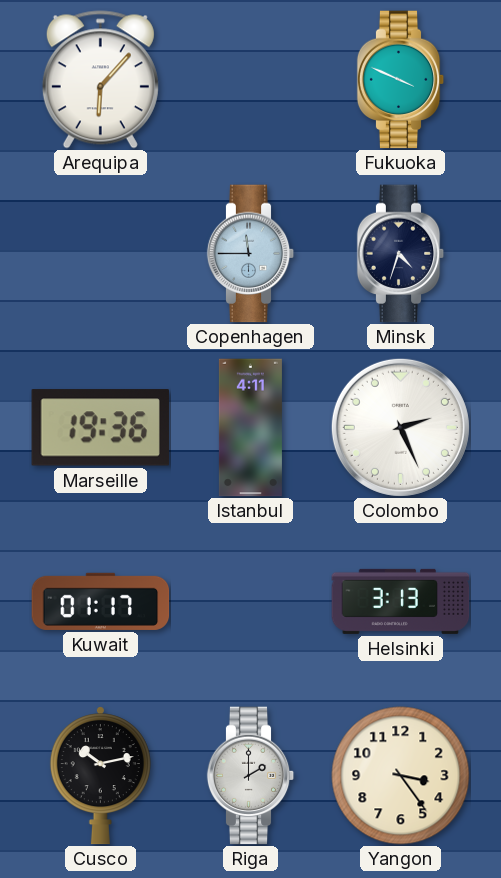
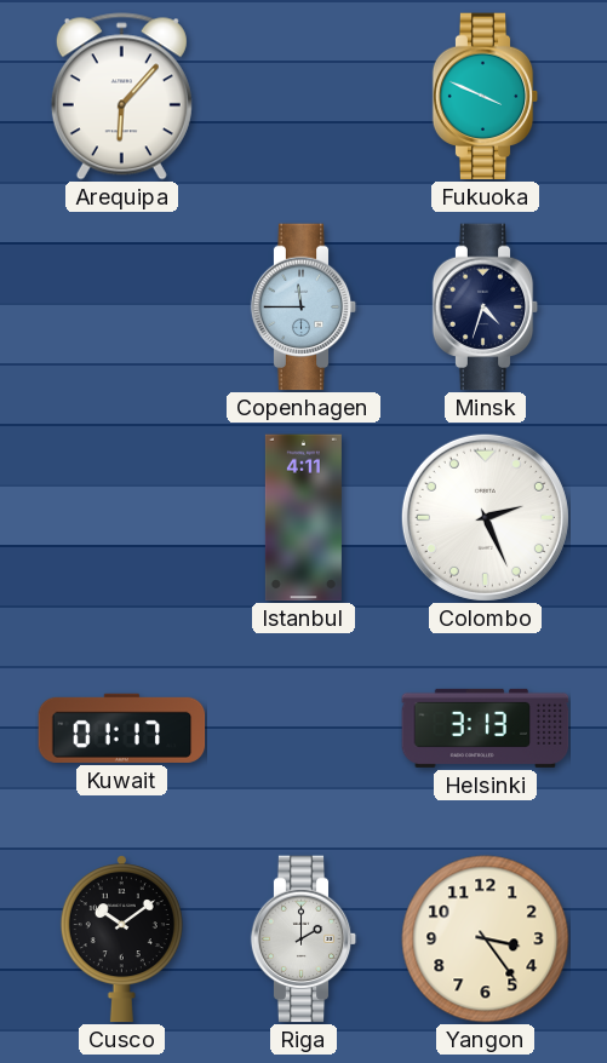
Marseille: 19:36 -> none
Cusco: 10:13 -> 10:09
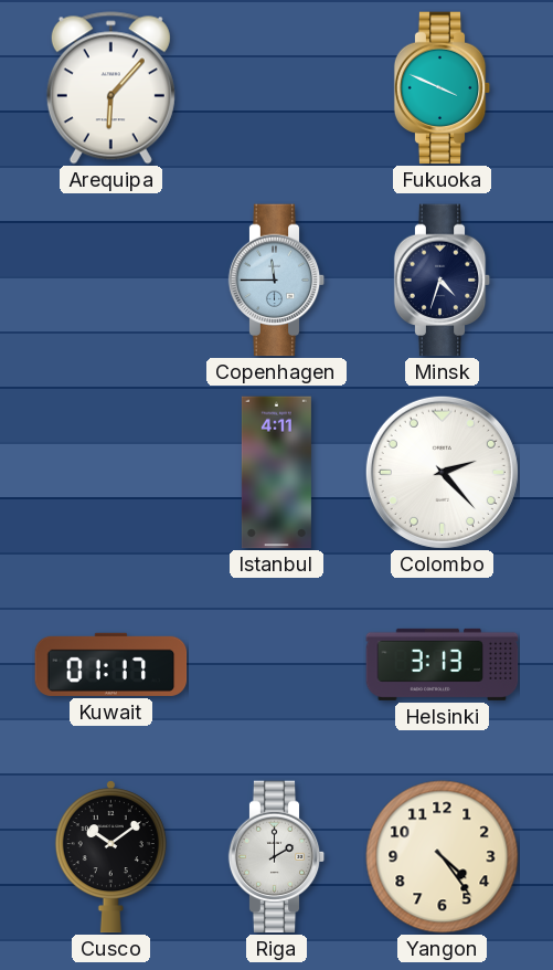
Colombo: 2:26 -> 2:23
Yangon: 3:24 -> 4:24
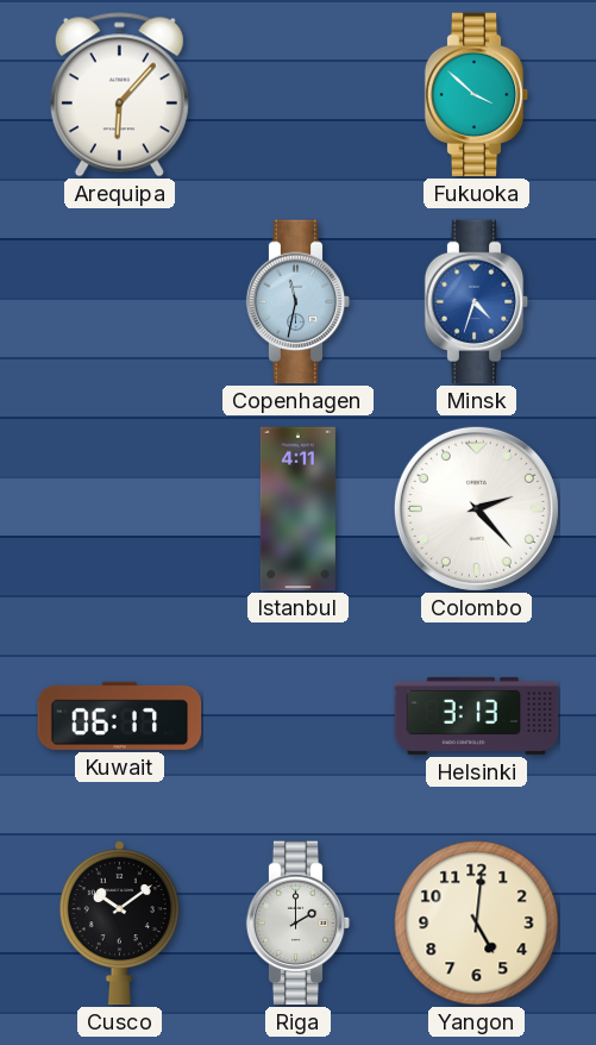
Fukuoka: 3:49 -> 3:52
Copenhagen: 11:45 -> 11:32
Minsk dial: navy -> blue
Kuwait: 01:17 -> 06:17
Yangon: 4:24 -> 5:01
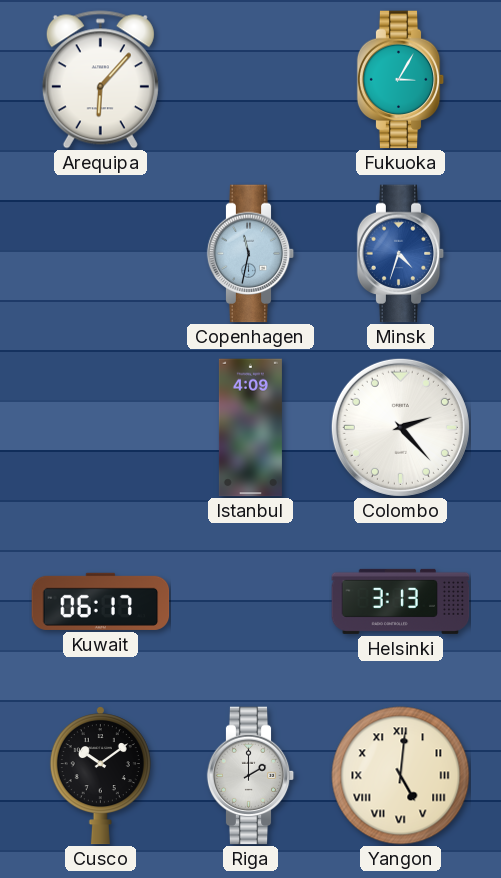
Fukuoka: 3:52 -> 3:05
Istanbul: 4:11 -> 4:09
Yangon numerals: Arabic -> Roman
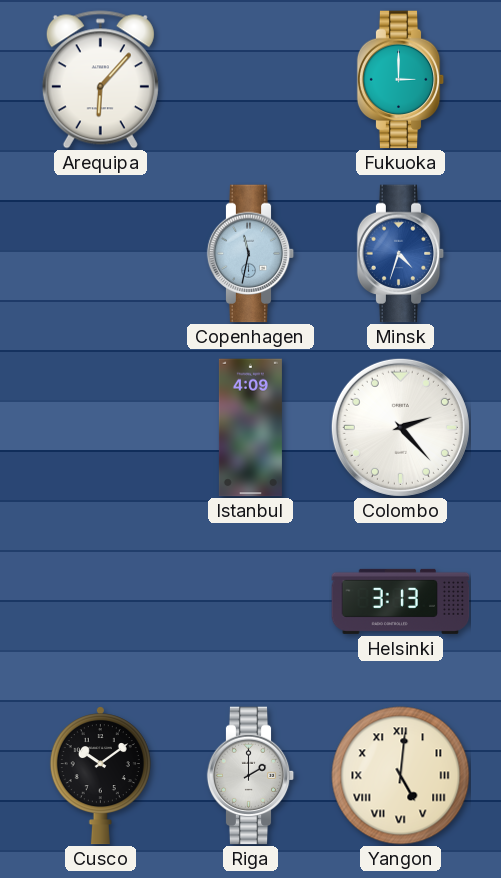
Fukuoka: 3:05 -> 3:00
Kuwait: 06:17 -> none
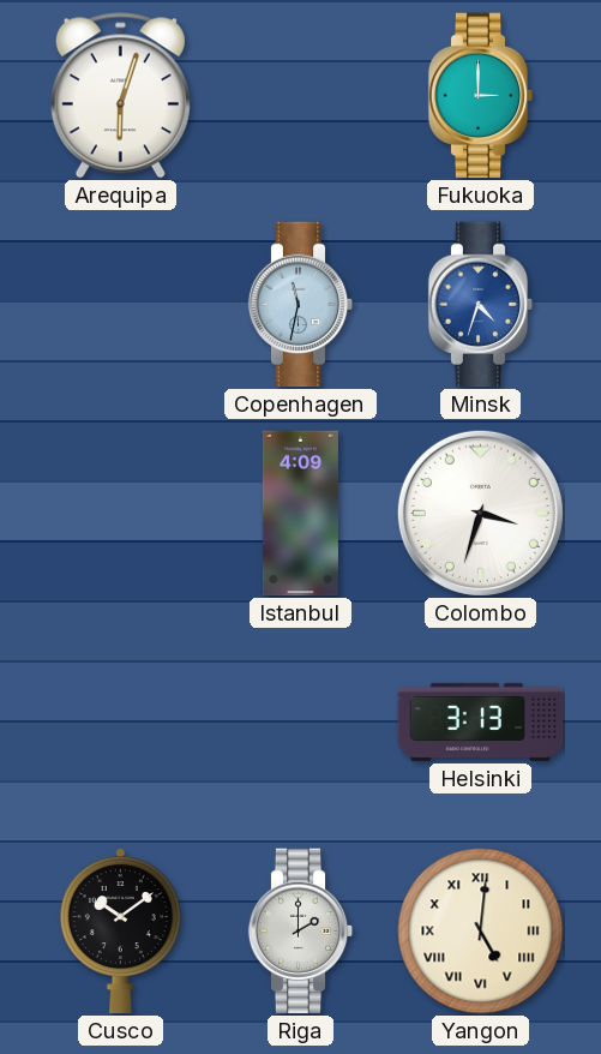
Arequipa: 6:07 -> 6:03
Colombo: 2:23 -> 3:33
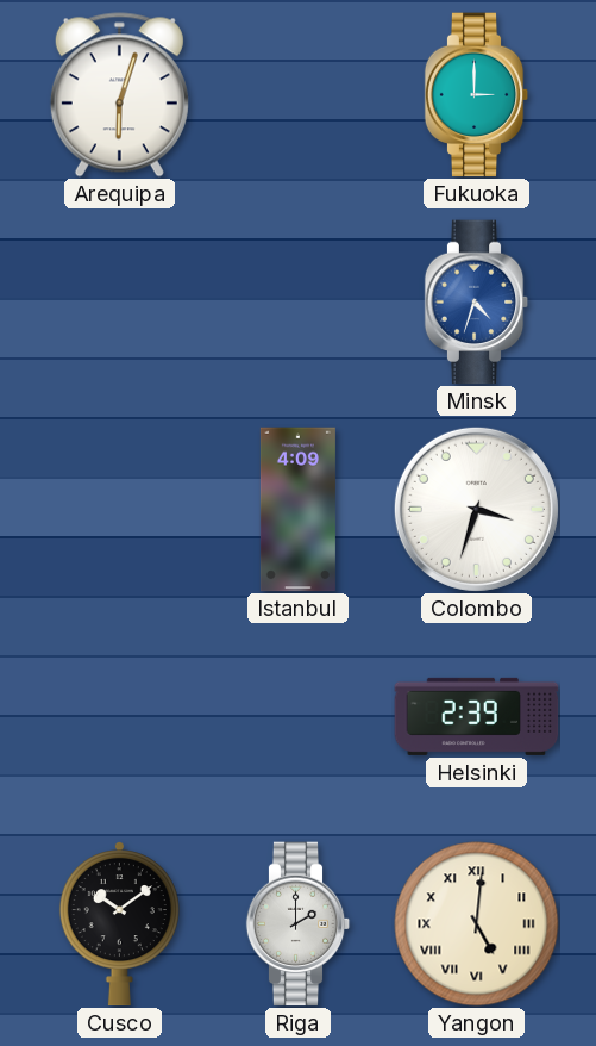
Copenhagen: 11:32 -> none
Helsinki: 3:13 -> 2:39
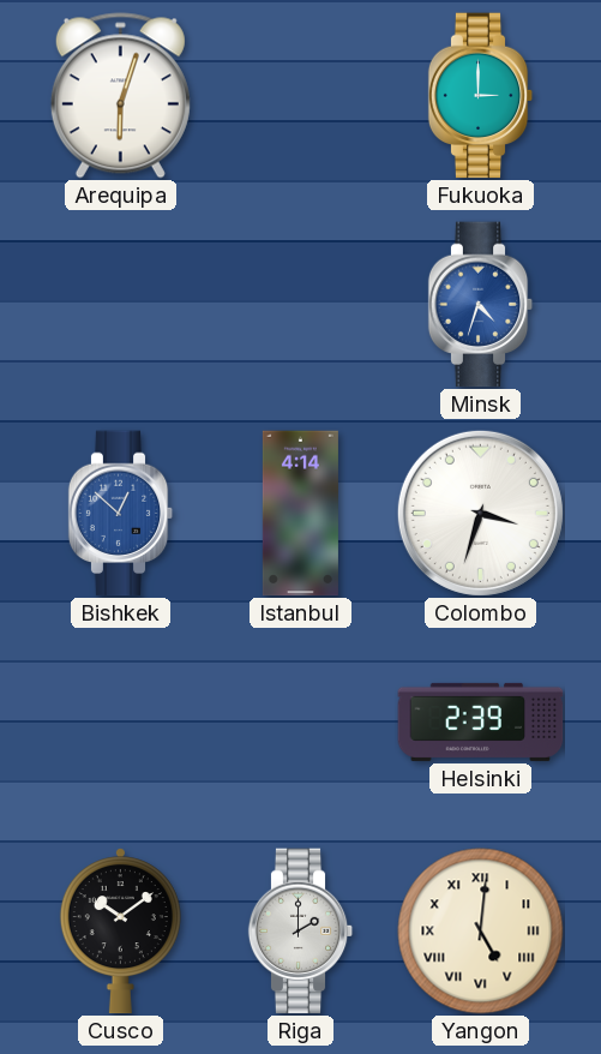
Bishkek: none -> 12:52
Istanbul: 4:09 -> 4:14
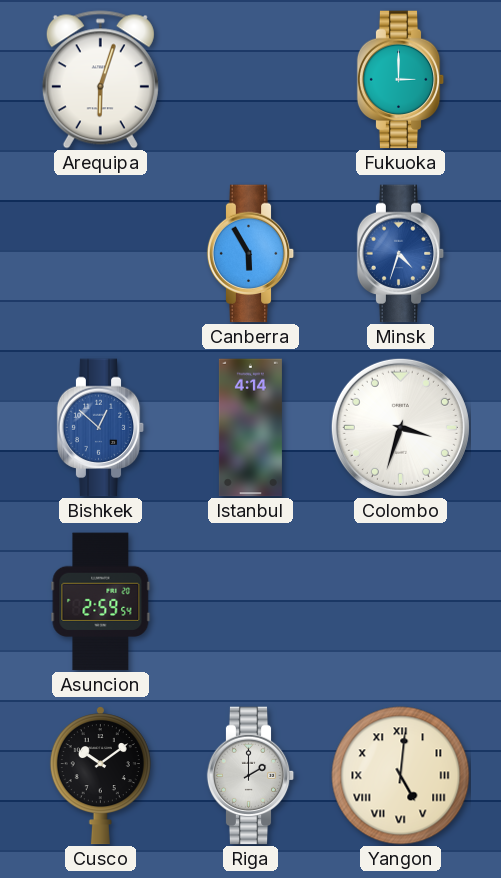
Canberra: none -> 5:55
Asuncion: none -> 2:59
Helsinki: 2:39 -> none
